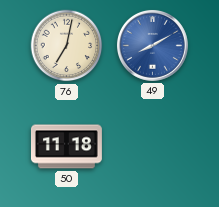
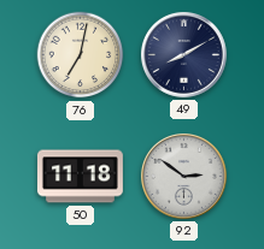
49 dial: blue -> navy
92: none -> 2:51
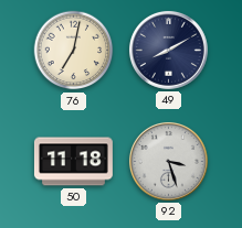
92: 2:51 -> 3:27
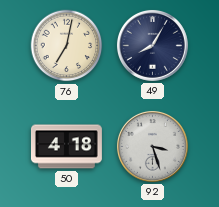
49: 8:10 -> 8:05
50: 11:18 -> 4:18
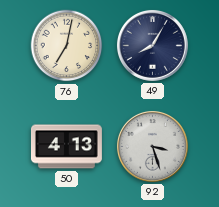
50: 4:18 -> 4:13
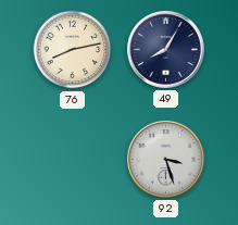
76: 7:02 -> 8:13
50: 4:13 -> none
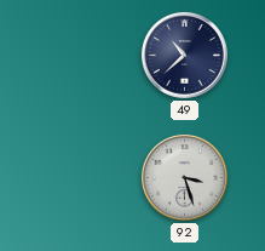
76: 8:13 -> none
49: 8:05 -> 10:38
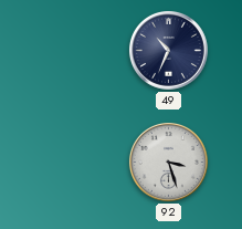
49: 10:38 -> 10:34
